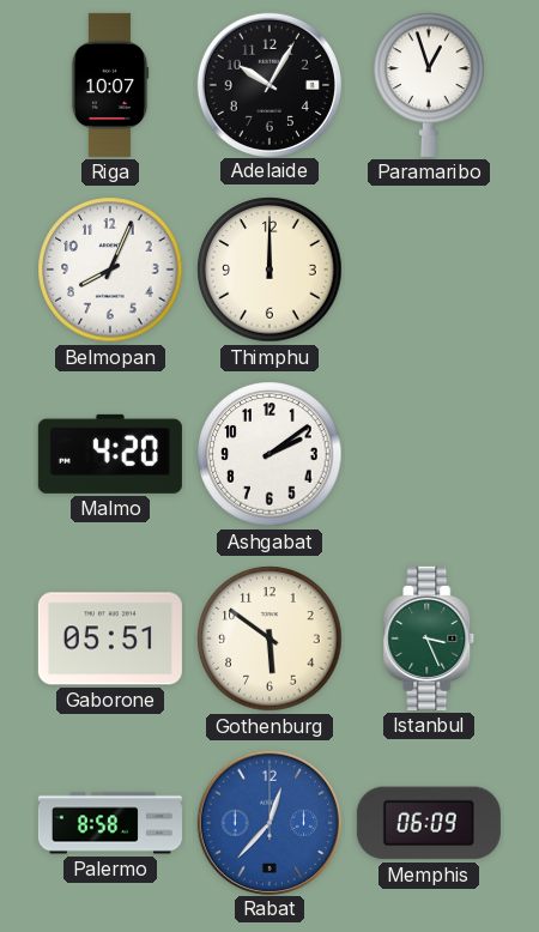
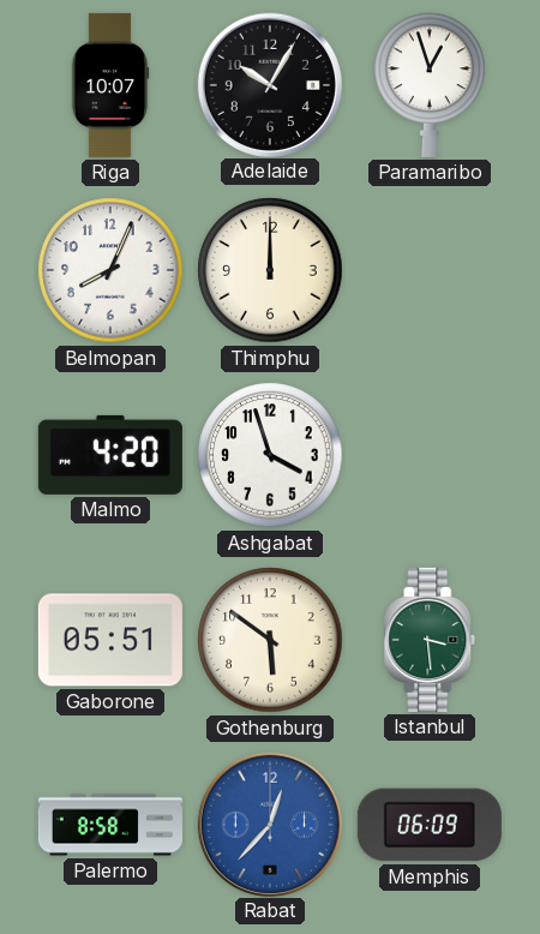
Ashgabat: 2:09 -> 3:57
Istanbul: 3:26 -> 3:29
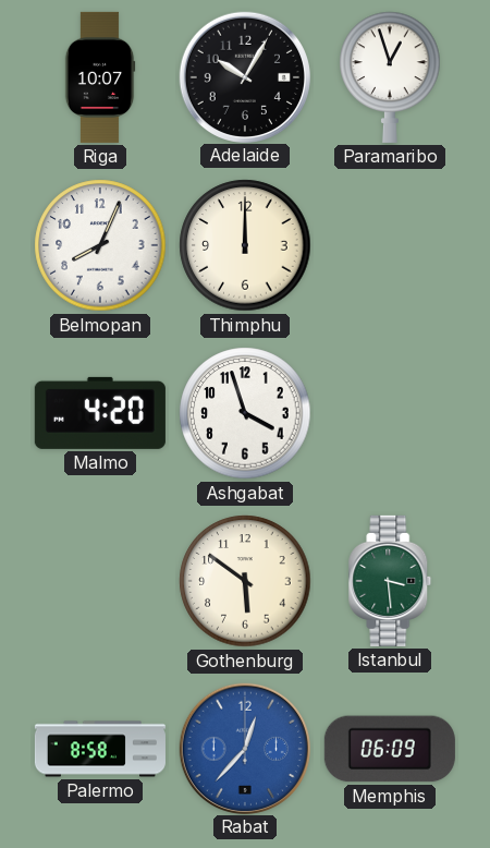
Gaborone: 05:51 -> none
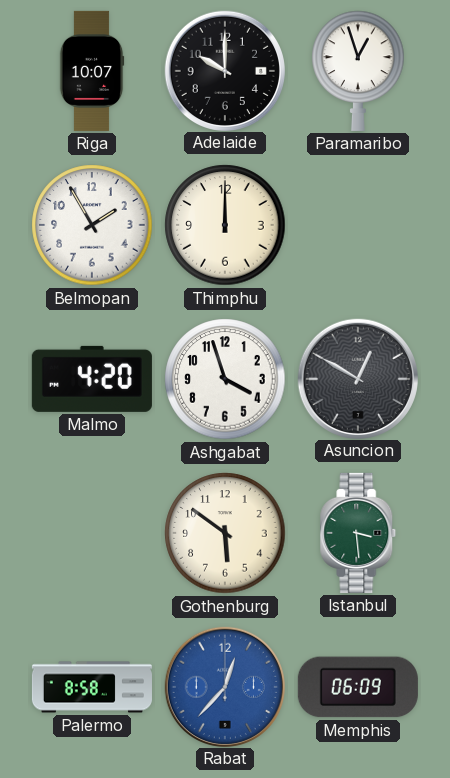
Adelaide: 10:05 -> 10:00
Belmopan: 8:04 -> 1:55
Asuncion: none -> 12:50
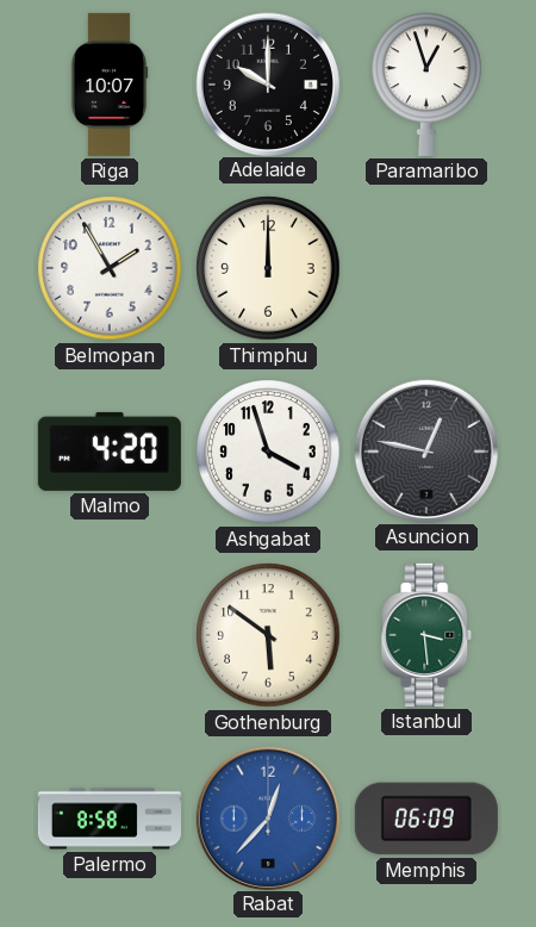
Asuncion: 12:50 -> 12:47
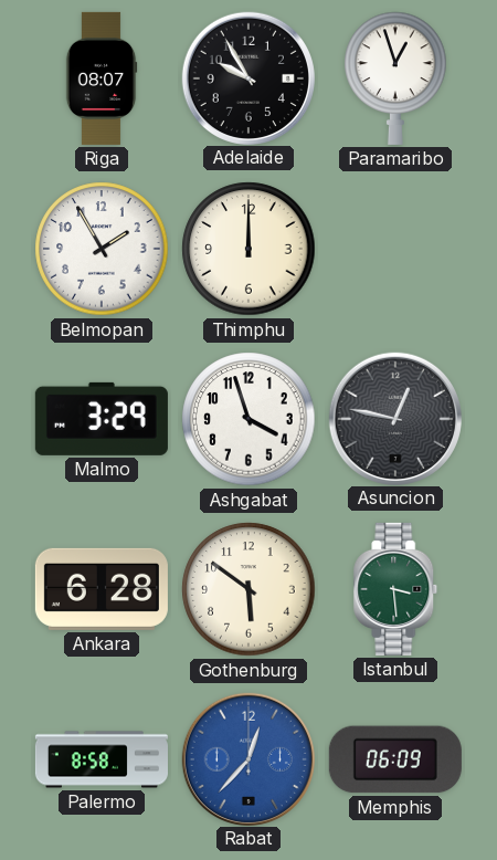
Riga: 10:07 -> 08:07
Adelaide: 10:00 -> 9:55
Malmo: 4:20 -> 3:29
Ankara: none -> 6:28
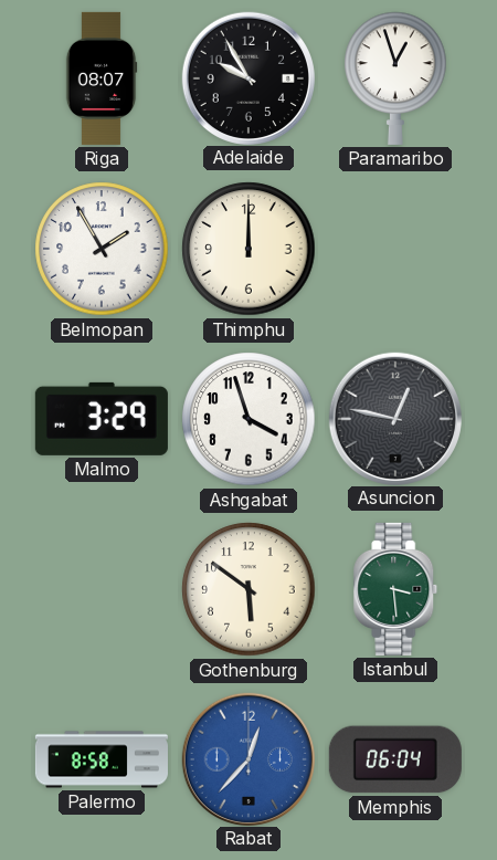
Ankara: 6:28 -> none
Memphis: 06:09 -> 06:04
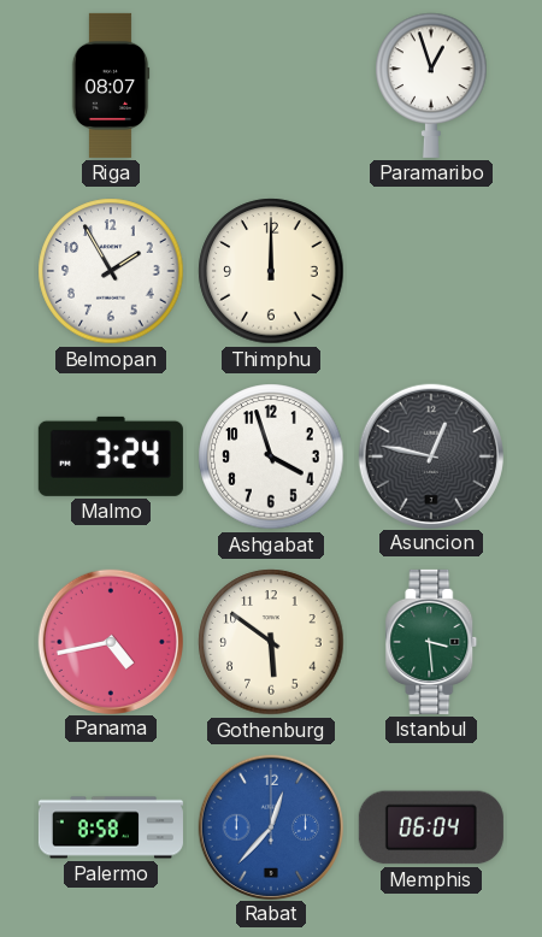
Adelaide: 9:55 -> none
Malmo: 3:29 -> 3:24
Panama: none -> 4:43
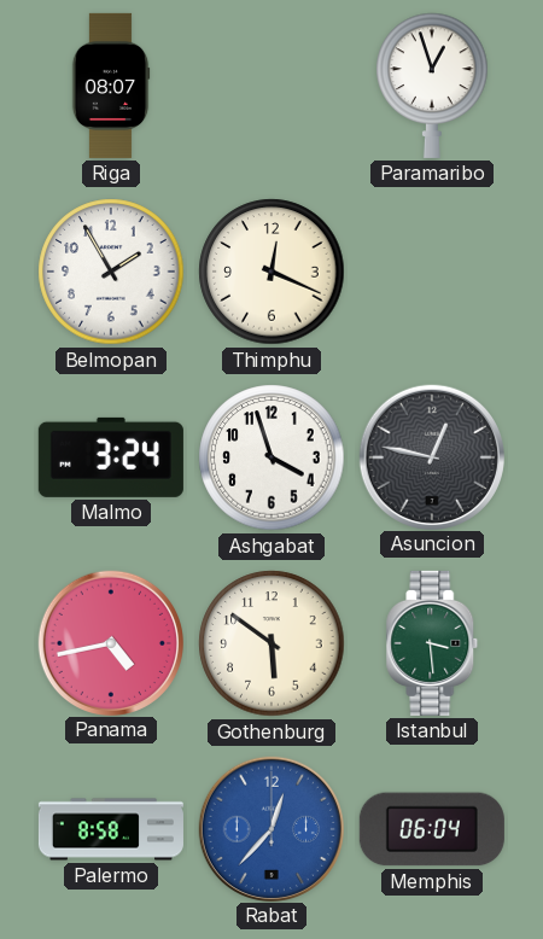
Thimphu: 12:00 -> 12:19
